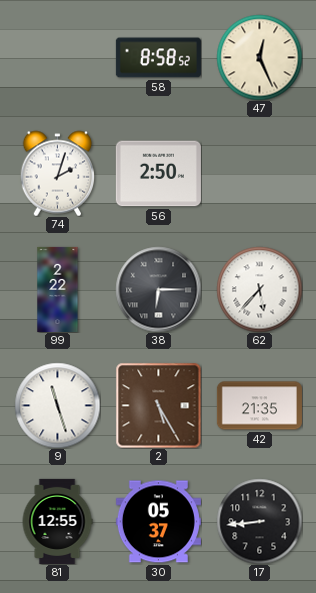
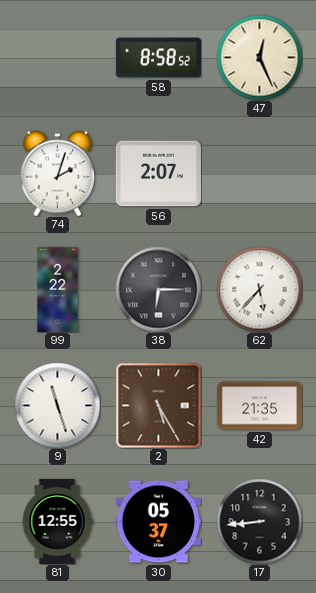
56: 2:50 -> 2:07
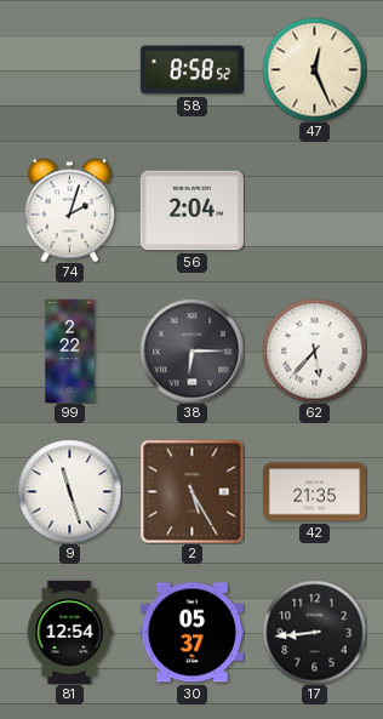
56: 2:07 -> 2:04
81: 12:55 -> 12:54
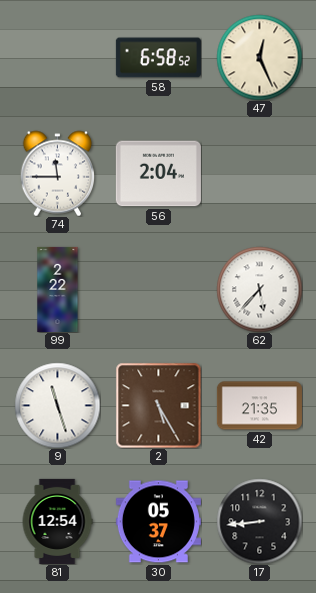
58: 8:58 -> 6:58
74: 2:03 -> 11:45
38: 6:15 -> none
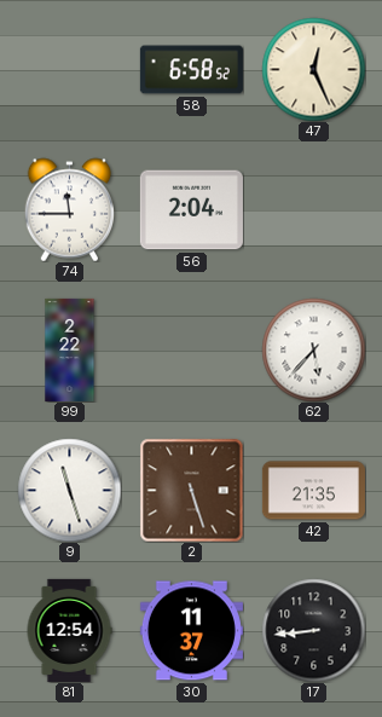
2: 5:25 -> 5:27
30: 05:37 -> 11:37
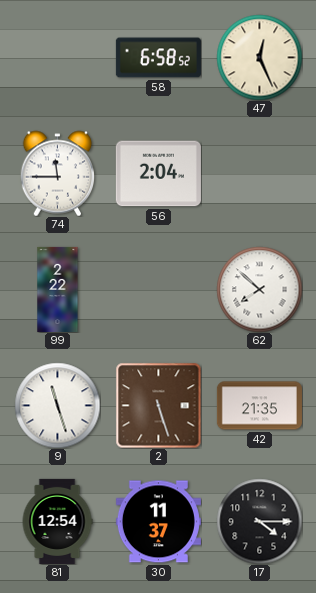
62: 5:37 -> 7:52
17: 8:44 -> 4:15
